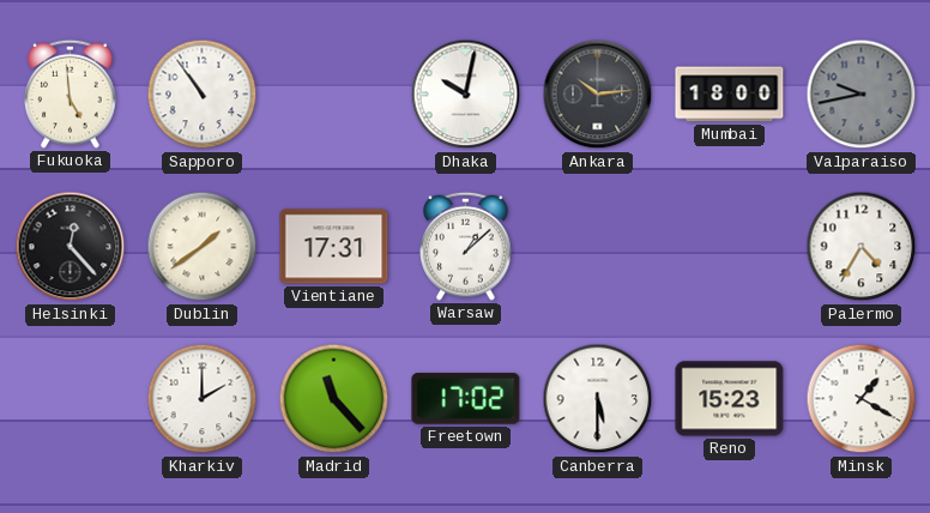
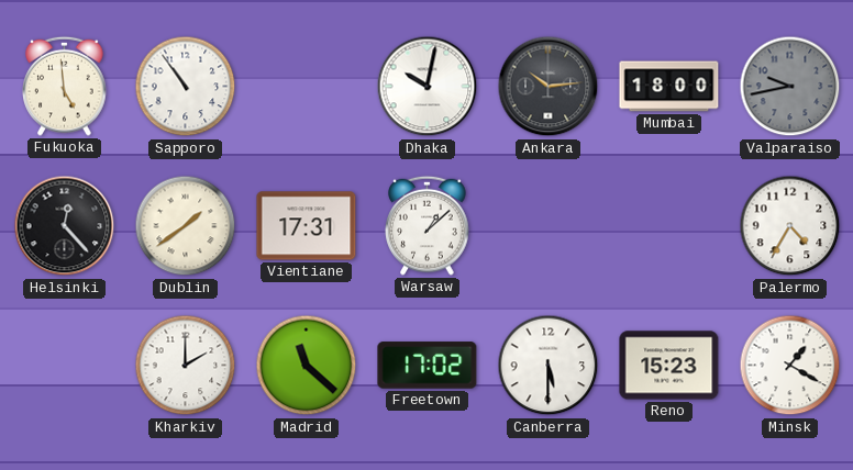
Madrid: 11:23 -> 11:22
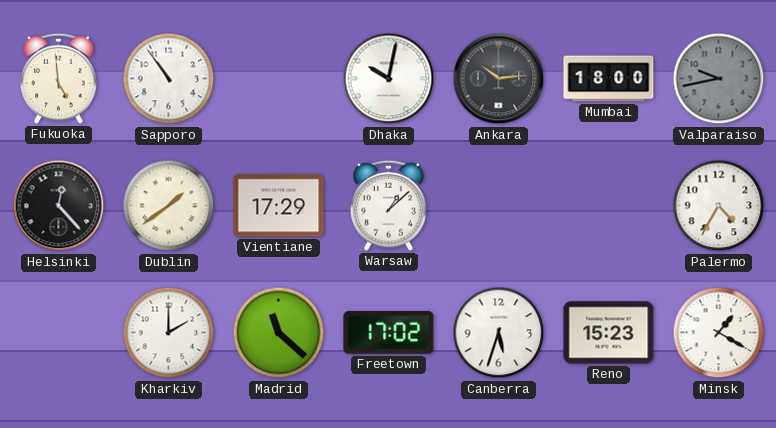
Vientiane: 17:31 -> 17:29
Canberra: 5:30 -> 5:33
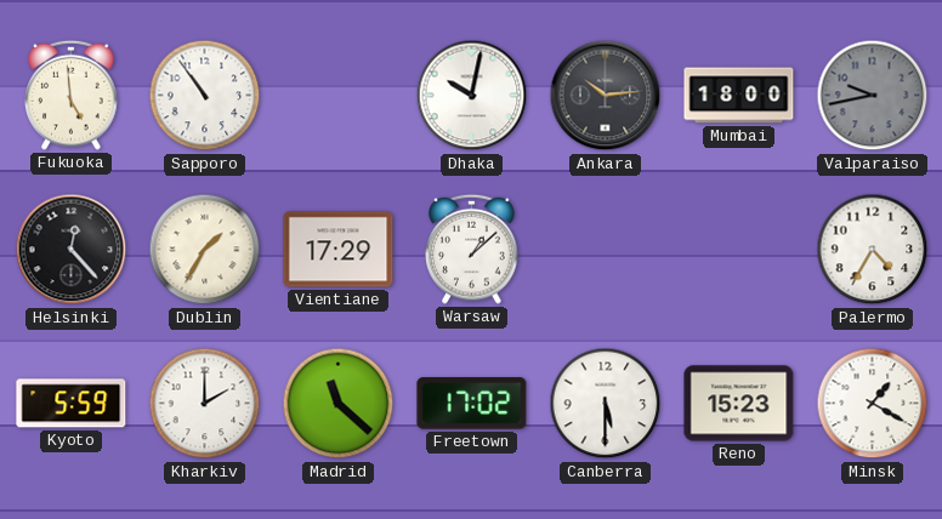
Dublin: 1:39 -> 1:35
Kyoto: none -> 5:59
Canberra: 5:33 -> 5:30
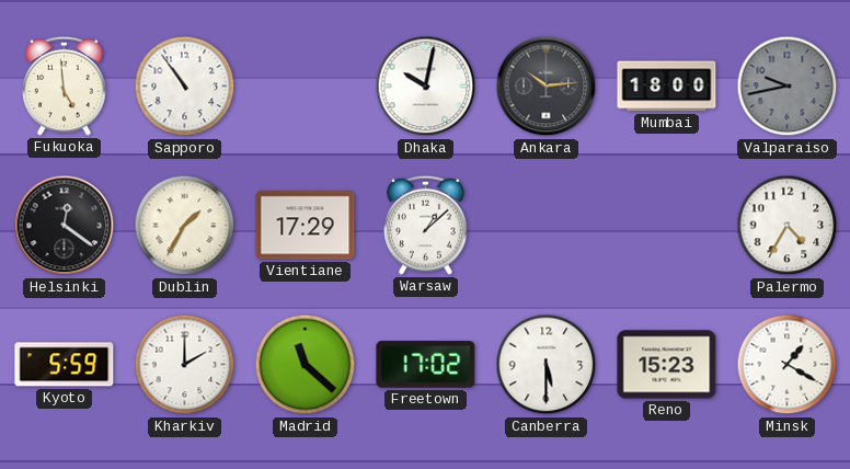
Helsinki: 12:23 -> 12:21
